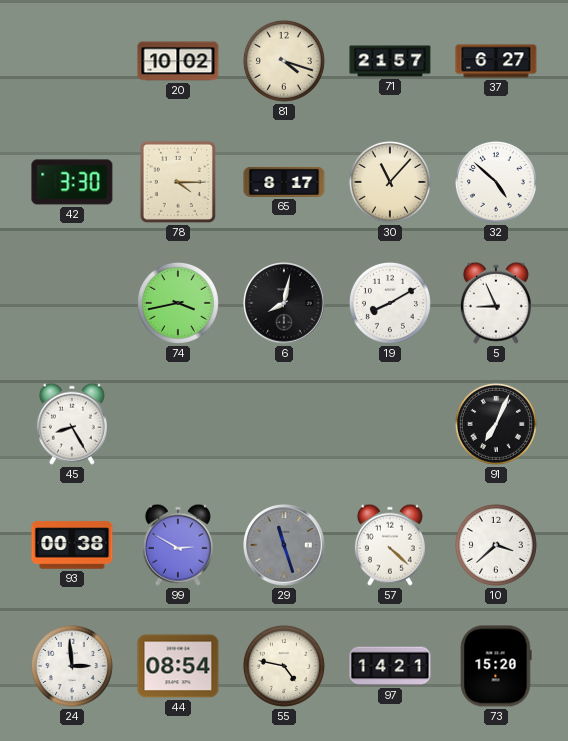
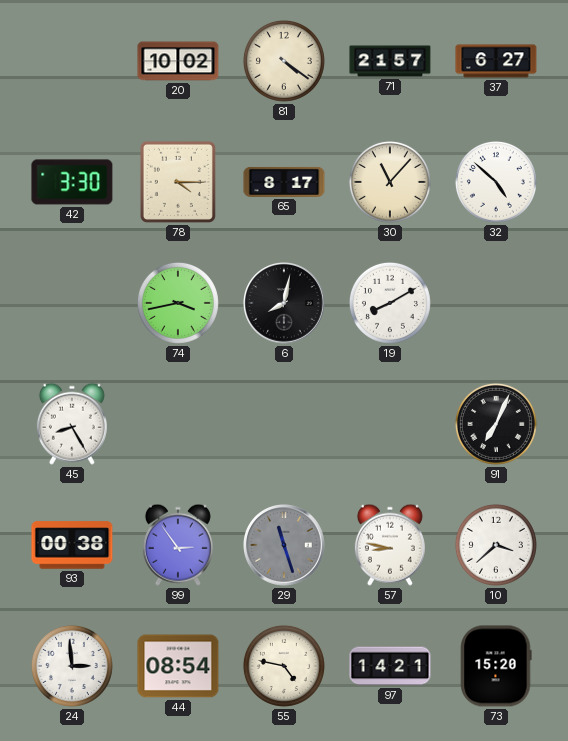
81: 4:18 -> 4:21
5: 8:56 -> none
99: 2:50 -> 2:54
57: 4:22 -> 8:47
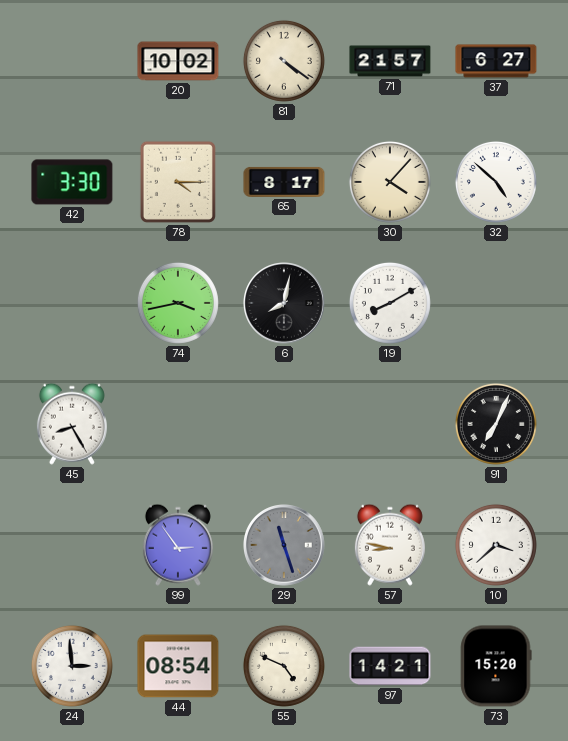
30: 11:07 -> 4:07
93: 00:38 -> none
55: 4:47 -> 4:49
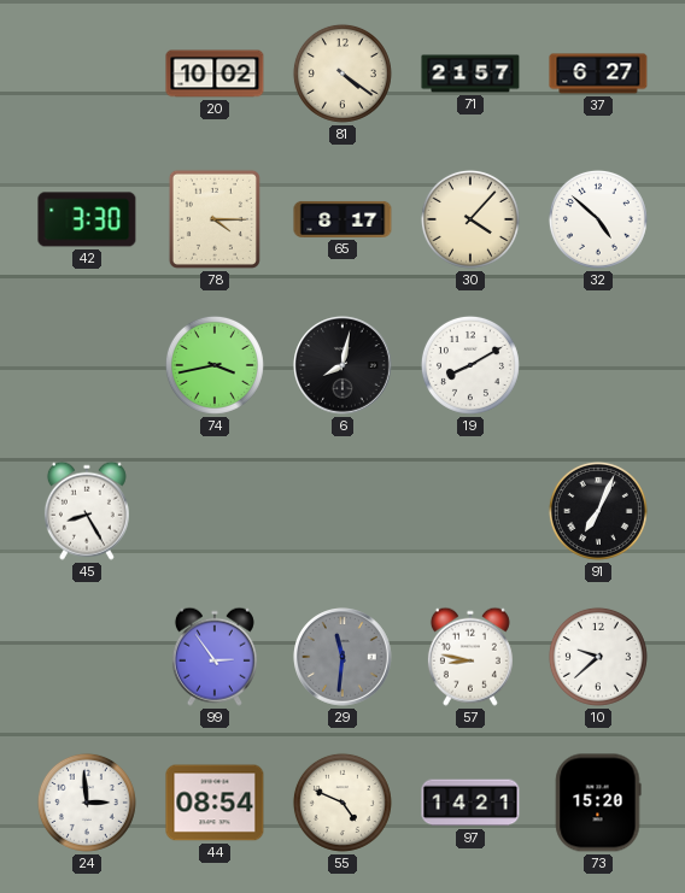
29: 11:27 -> 11:31
10: 3:38 -> 9:38
